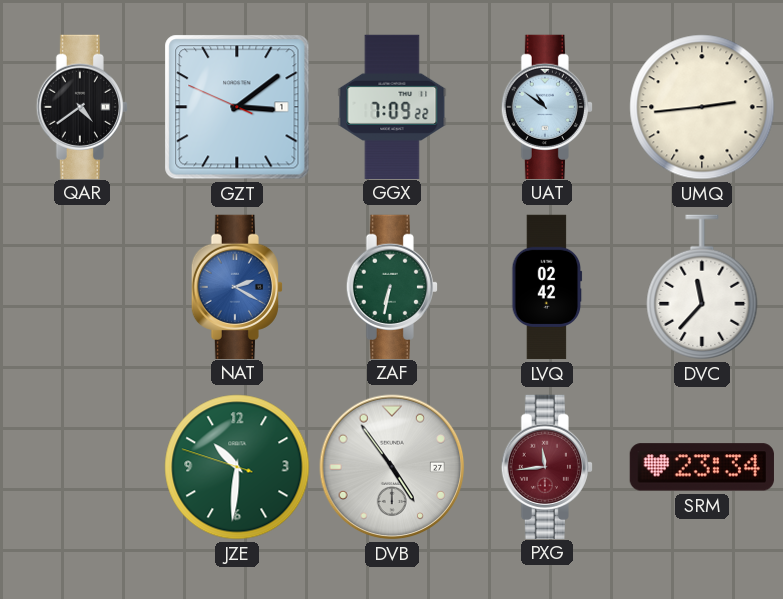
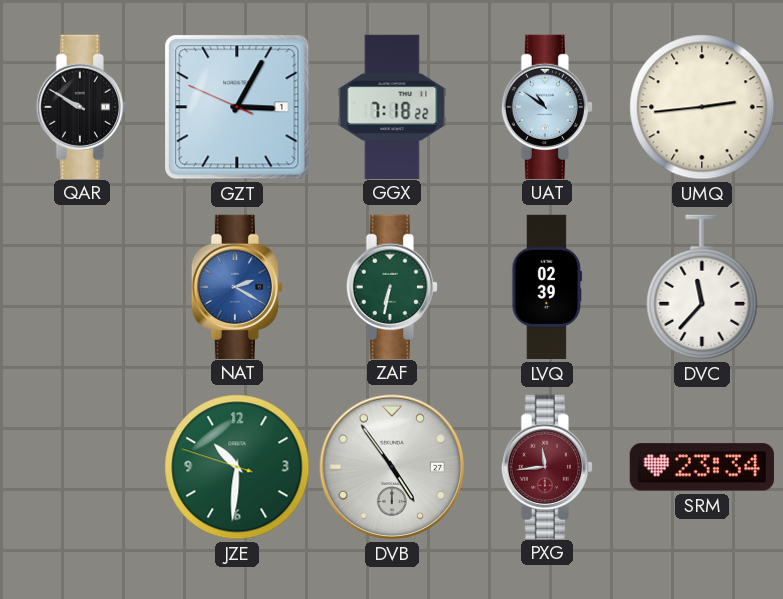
QAR: 4:39 -> 9:50
GZT: 3:08 -> 3:04
GGX: 7:09 -> 7:18
LVQ: 02:42 -> 02:39
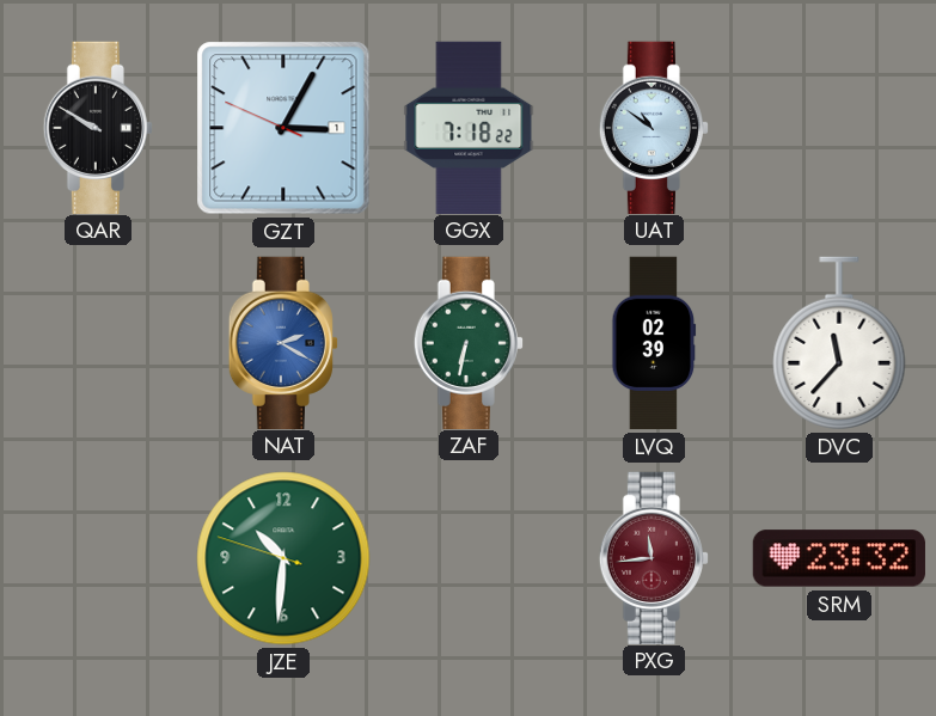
UMQ: 2:44 -> none
DVB: 4:54 -> none
SRM: 23:34 -> 23:32
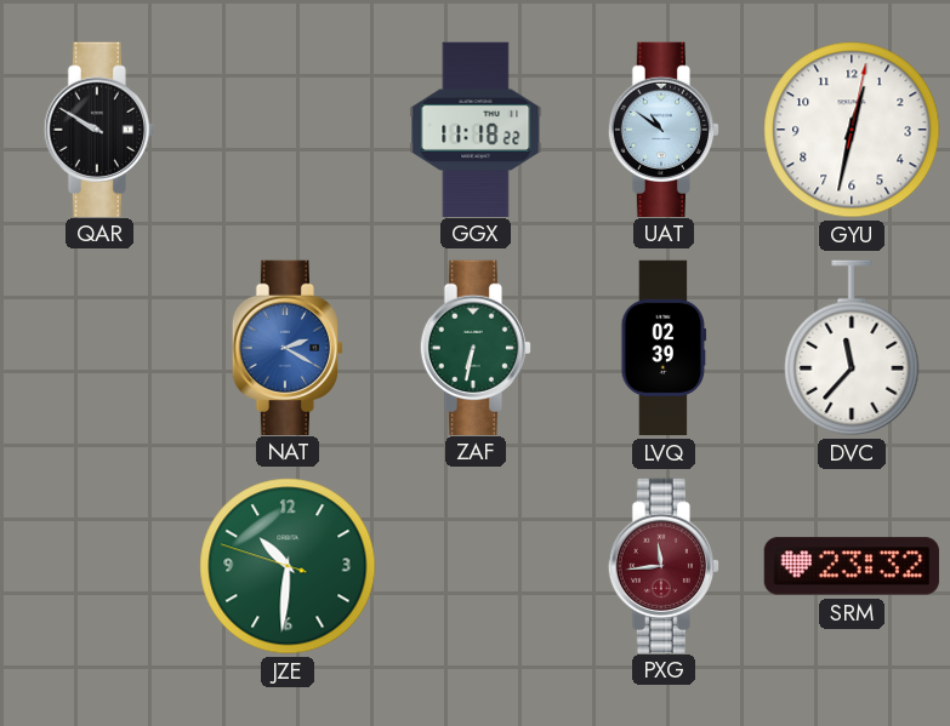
GZT: 3:04 -> none
GGX: 7:18 -> 11:18
GYU: none -> 12:32
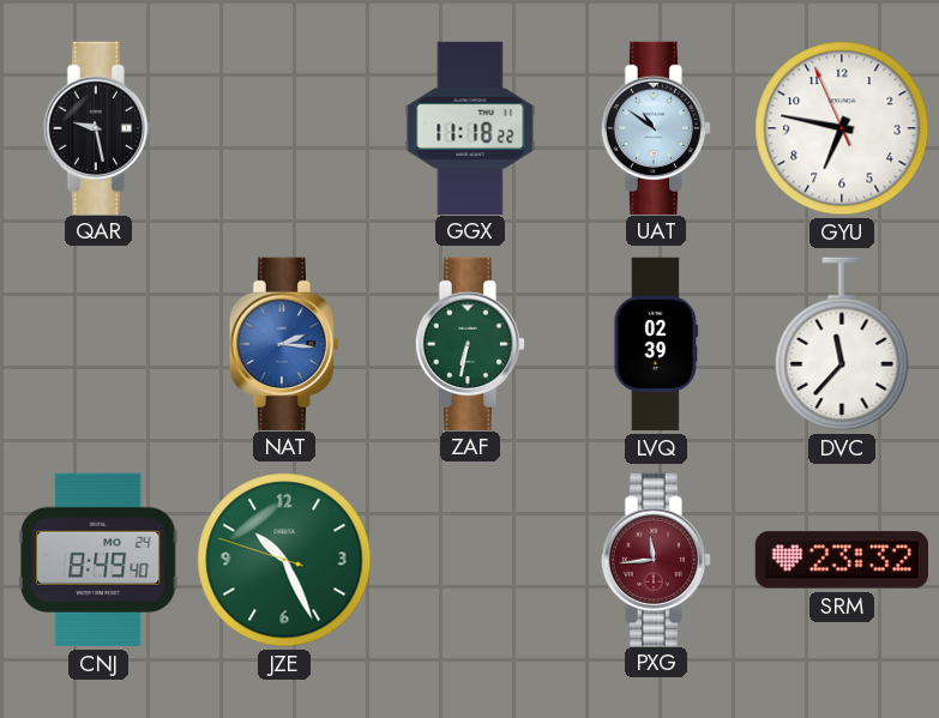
QAR: 9:50 -> 9:28
GYU: 12:32 -> 6:46
NAT: 2:20 -> 2:16
CNJ: none -> 8:49
JZE: 10:30 -> 10:25
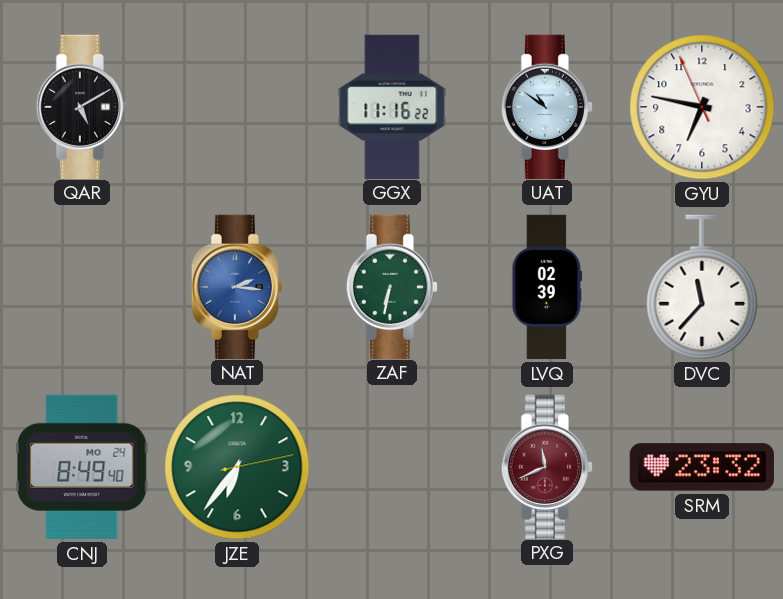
QAR: 9:28 -> 5:10
GGX: 11:18 -> 11:16
JZE: 10:25 -> 6:36
PXG: 11:44 -> 11:41
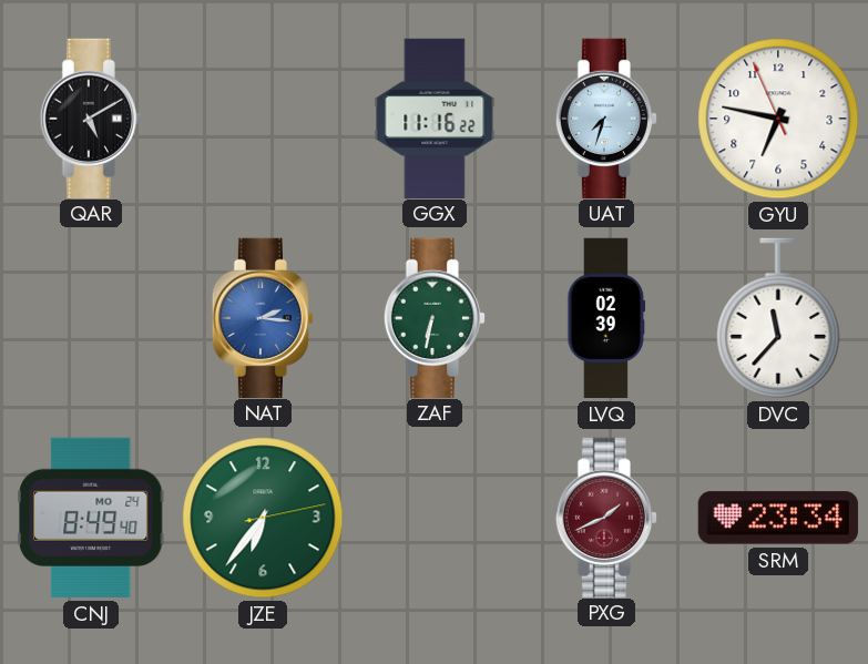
UAT: 10:51 -> 7:33
PXG: 11:41 -> 1:41
SRM: 23:32 -> 23:34
